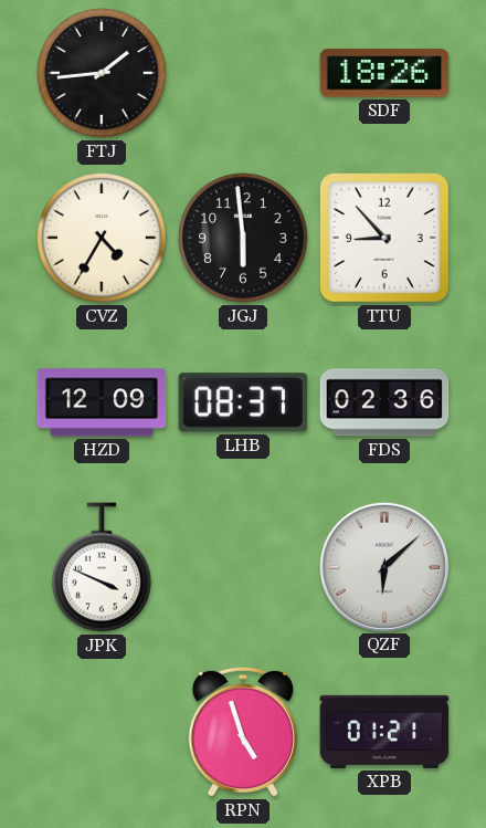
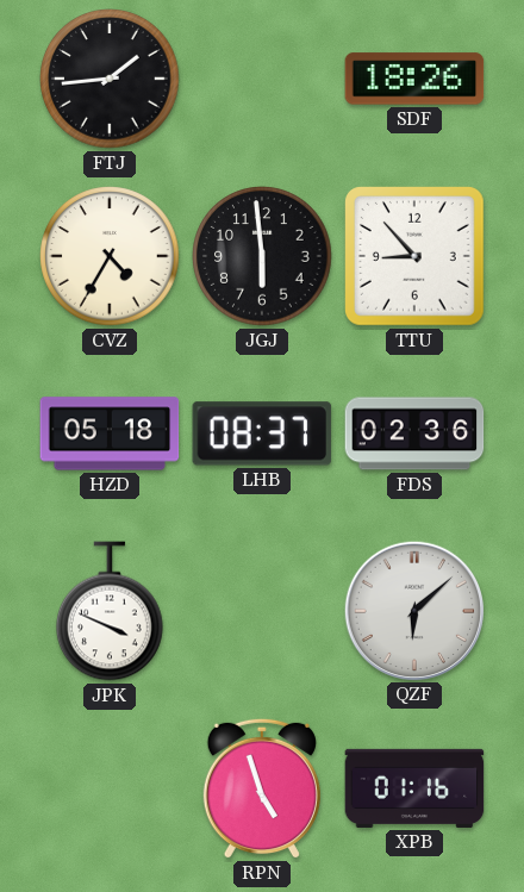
HZD: 12:09 -> 05:18
XPB: 01:21 -> 01:16
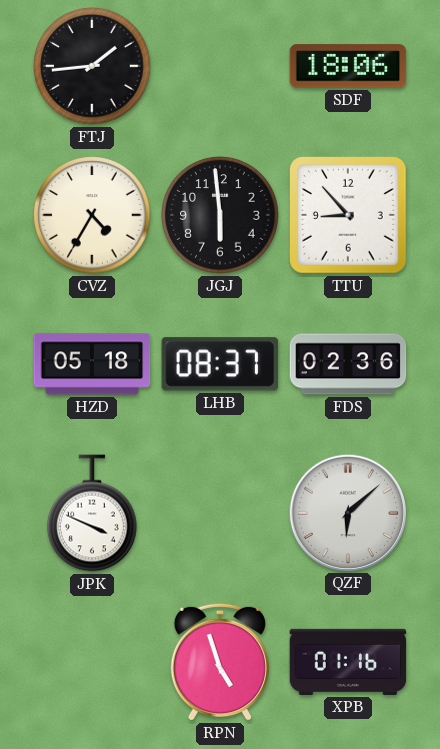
SDF: 18:26 -> 18:06
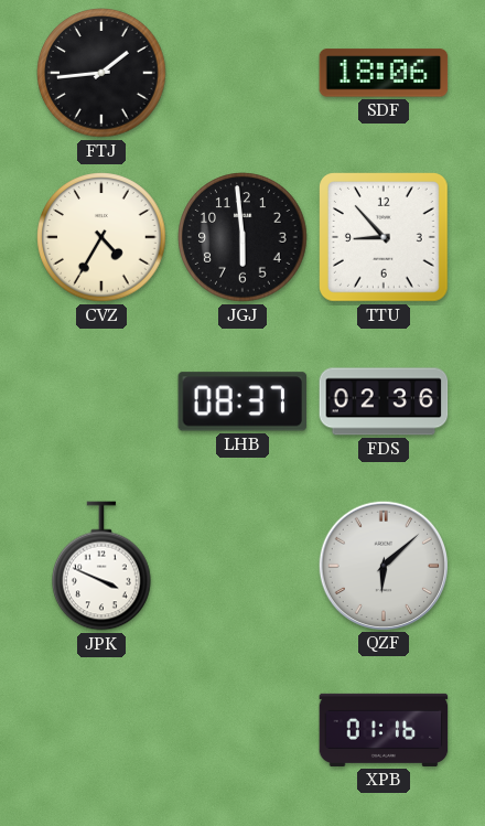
HZD: 05:18 -> none
RPN: 4:57 -> none
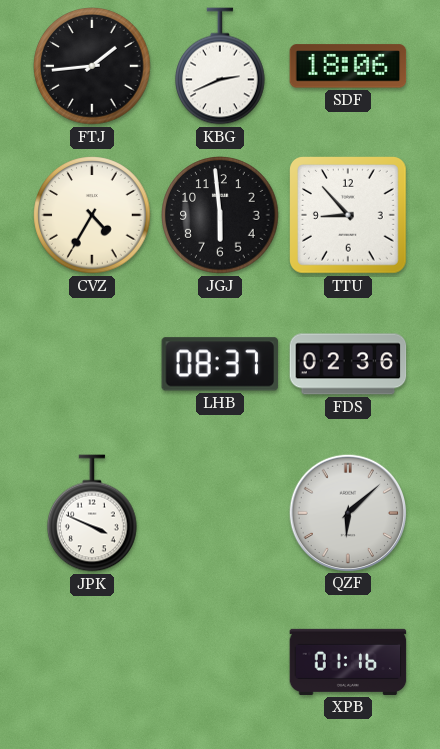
KBG: none -> 2:41
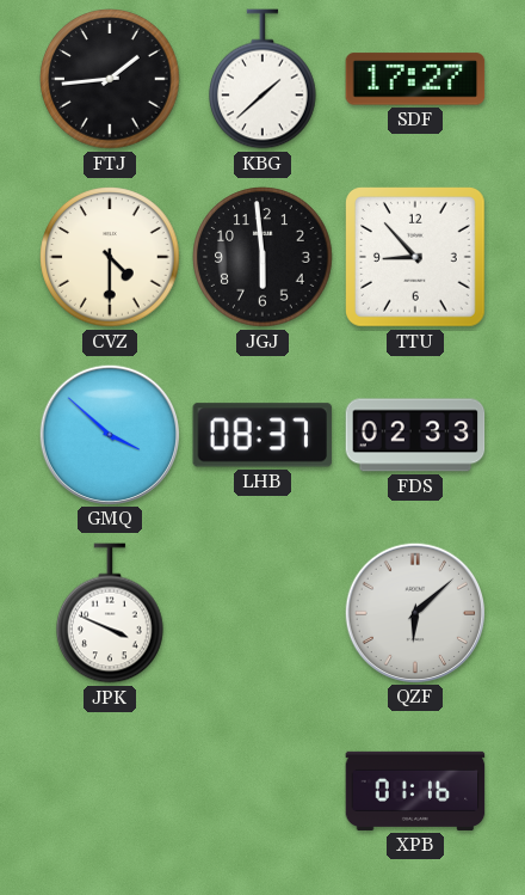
KBG: 2:41 -> 1:38
SDF: 18:06 -> 17:27
CVZ: 4:35 -> 4:30
GMQ: none -> 3:52
FDS: 02:36 -> 02:33
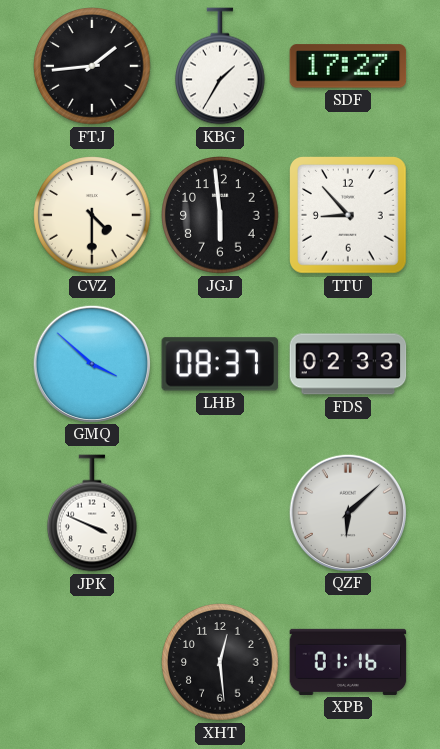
KBG: 1:38 -> 1:35
XHT: none -> 12:29
